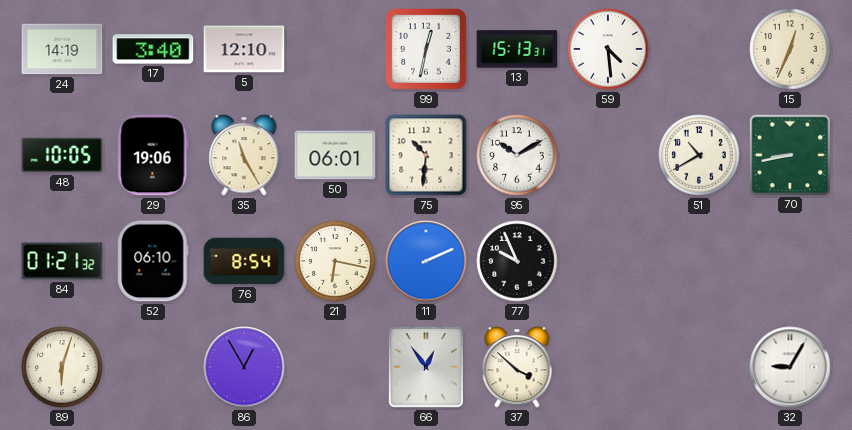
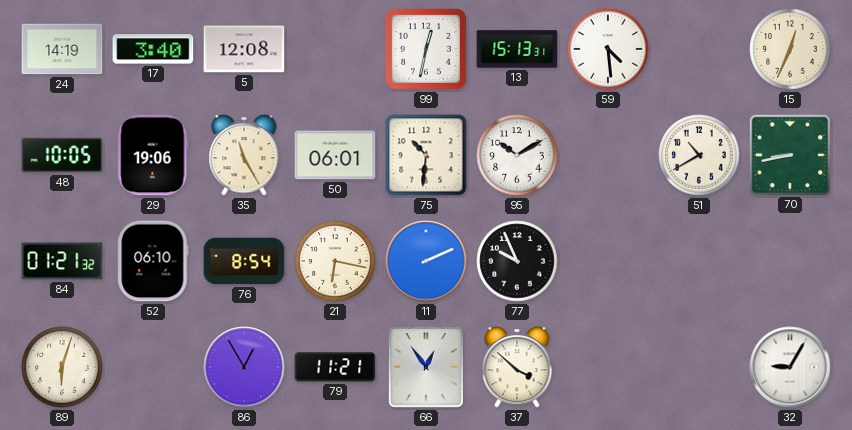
5: 12:10 -> 12:08
79: none -> 11:21
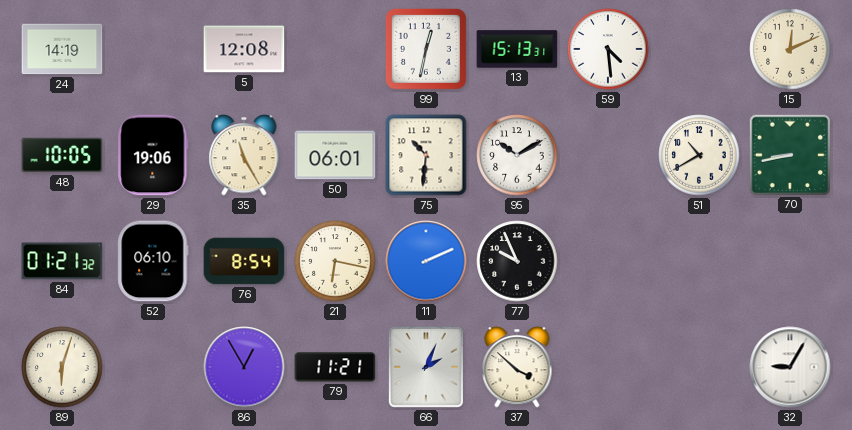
17: 3:40 -> none
15: 12:34 -> 12:11
66: 12:54 -> 2:04
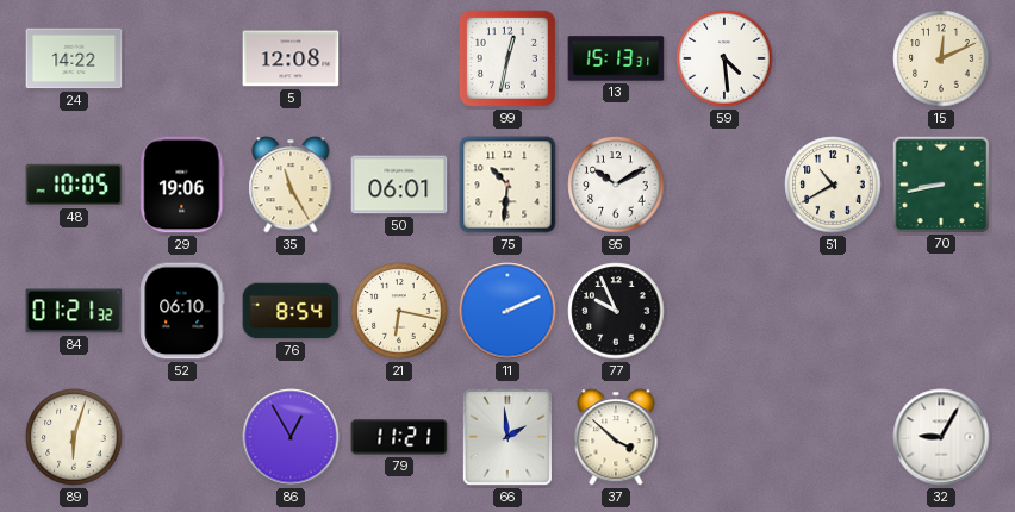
24: 14:19 -> 14:22
66: 2:04 -> 1:59
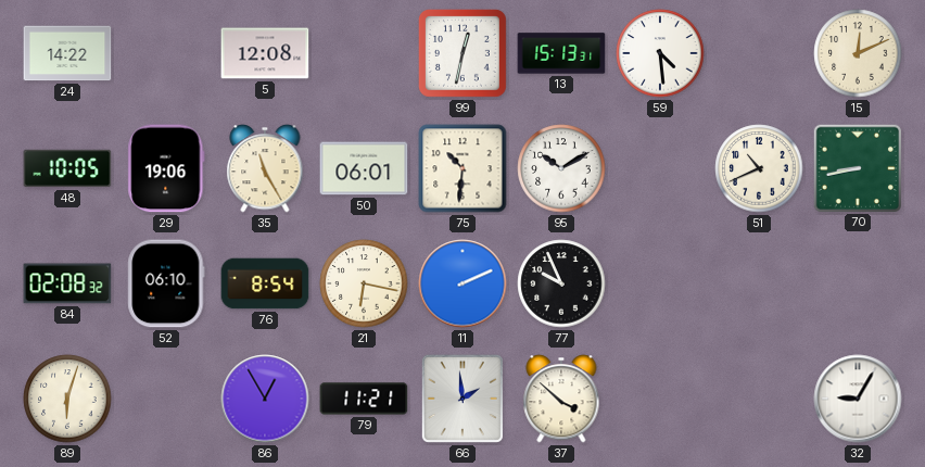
51: 10:40 -> 10:41
84: 01:21 -> 02:08
